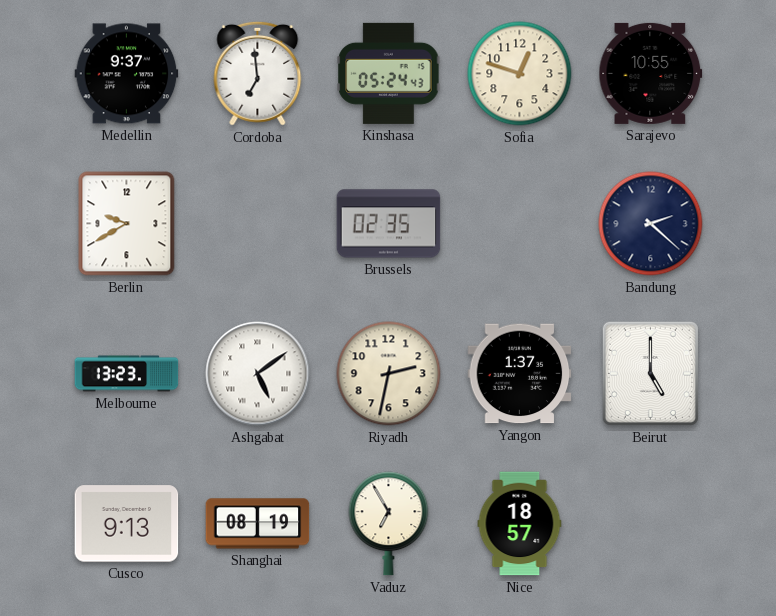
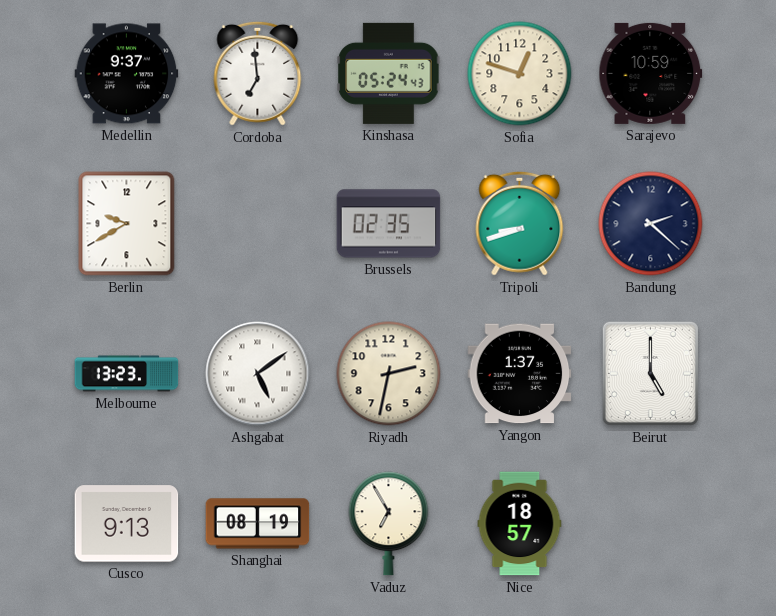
Sarajevo: 10:55 -> 10:59
Tripoli: none -> 8:42
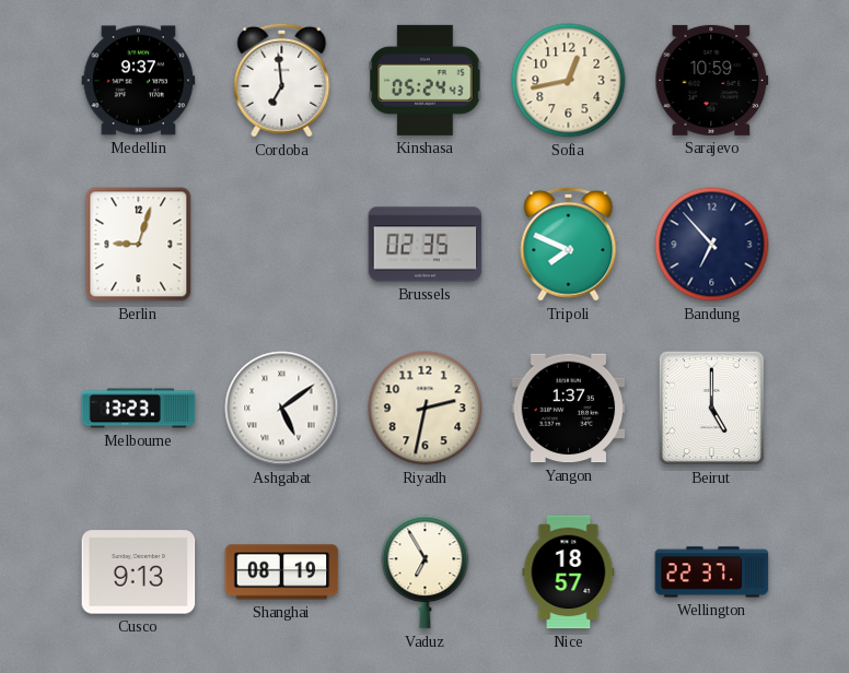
Sofia: 12:48 -> 12:43
Berlin: 9:40 -> 9:03
Tripoli: 8:42 -> 7:49
Bandung: 2:22 -> 6:53
Wellington: none -> 22:37
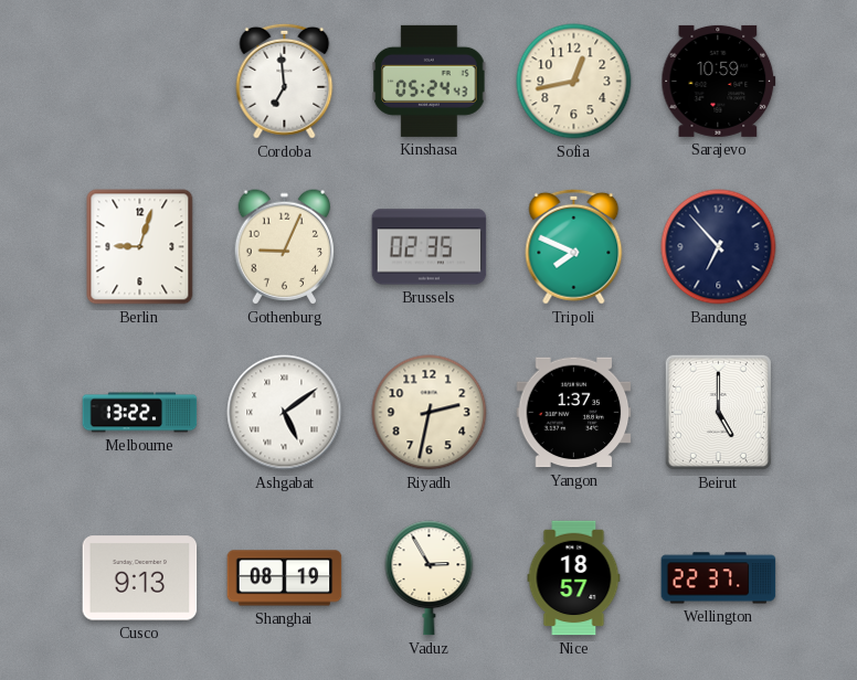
Medellin: 9:37 -> none
Gothenburg: none -> 9:04
Melbourne: 13:23 -> 13:22
Vaduz: 6:55 -> 2:55
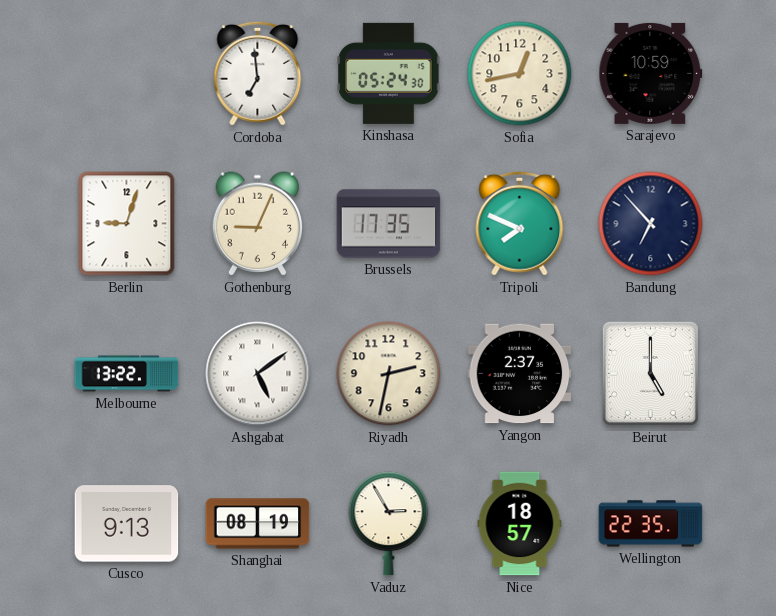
Kinshasa: 05:24:43 -> 05:24:30
Brussels: 02:35 -> 17:35
Yangon: 1:37 -> 2:37
Wellington: 22:37 -> 22:35
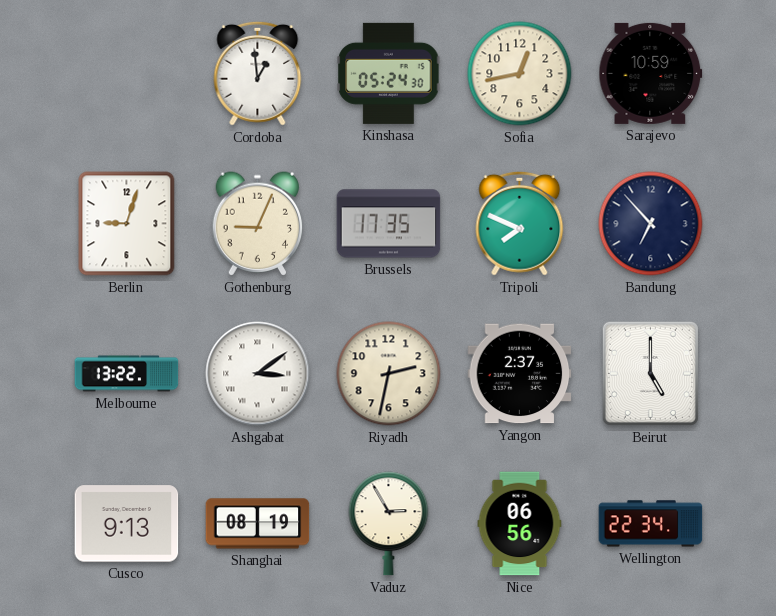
Cordoba: 6:59 -> 12:59
Ashgabat: 5:09 -> 3:09
Nice: 18:57 -> 06:56
Wellington: 22:35 -> 22:34
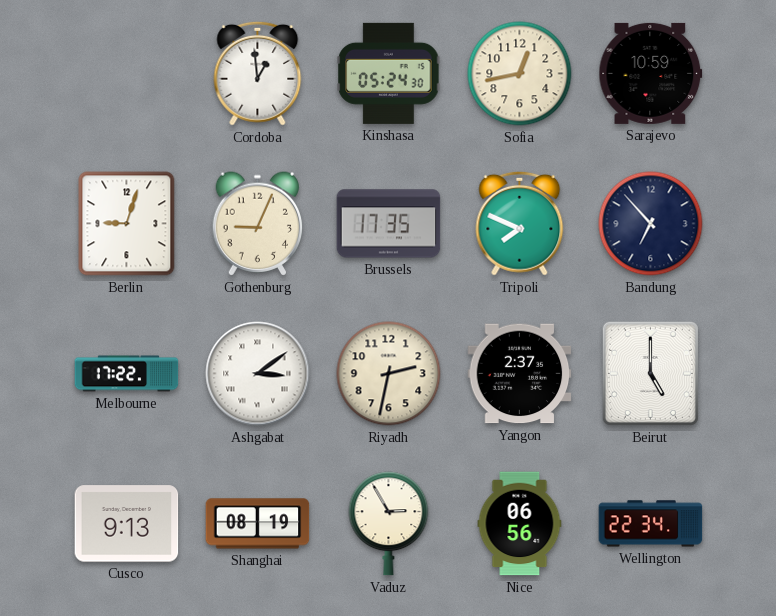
Melbourne: 13:22 -> 17:22
